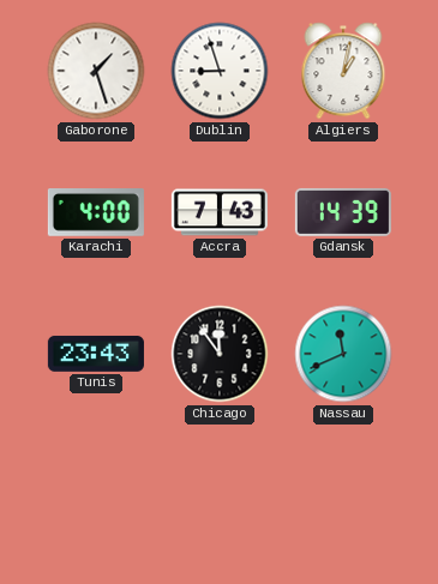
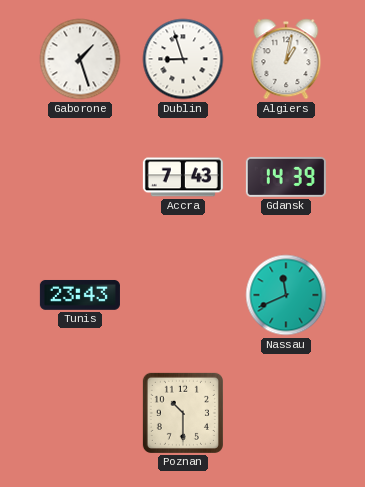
Karachi: 4:00 -> none
Chicago: 11:54 -> none
Poznan: none -> 10:30
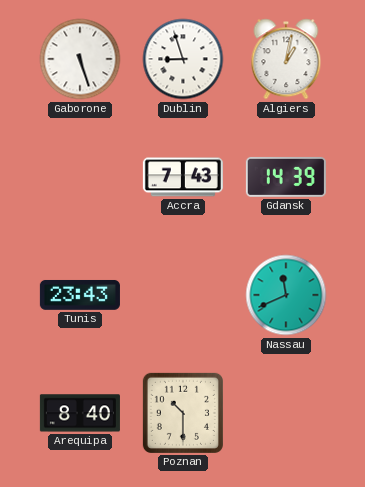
Gaborone: 1:27 -> 5:27
Arequipa: none -> 8:40
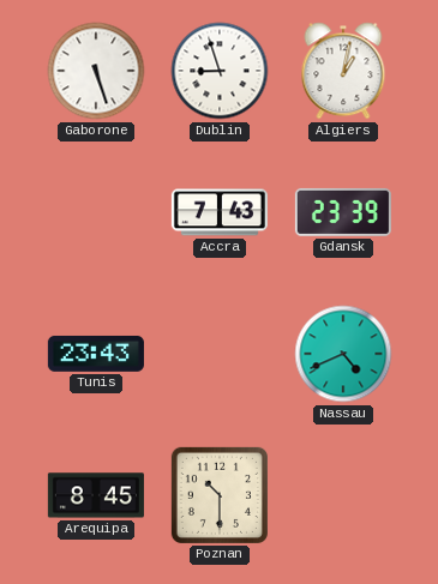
Gdansk: 14:39 -> 23:39
Nassau: 11:41 -> 4:41
Arequipa: 8:40 -> 8:45
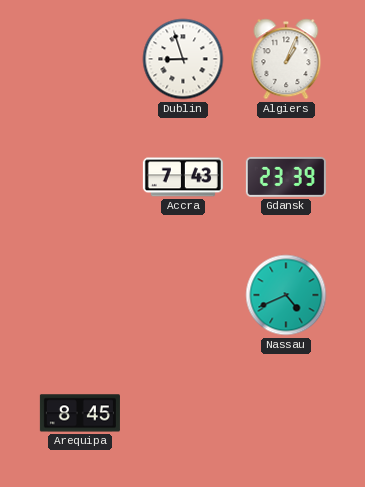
Gaborone: 5:27 -> none
Algiers: 1:02 -> 1:04
Tunis: 23:43 -> none
Poznan: 10:30 -> none
